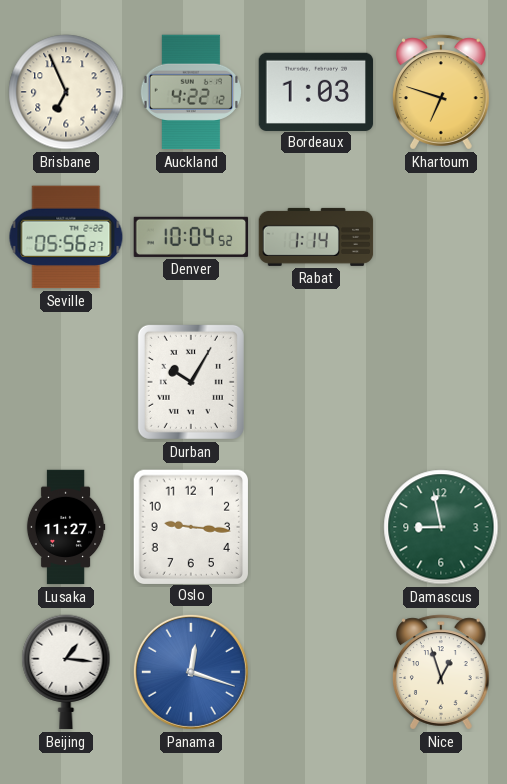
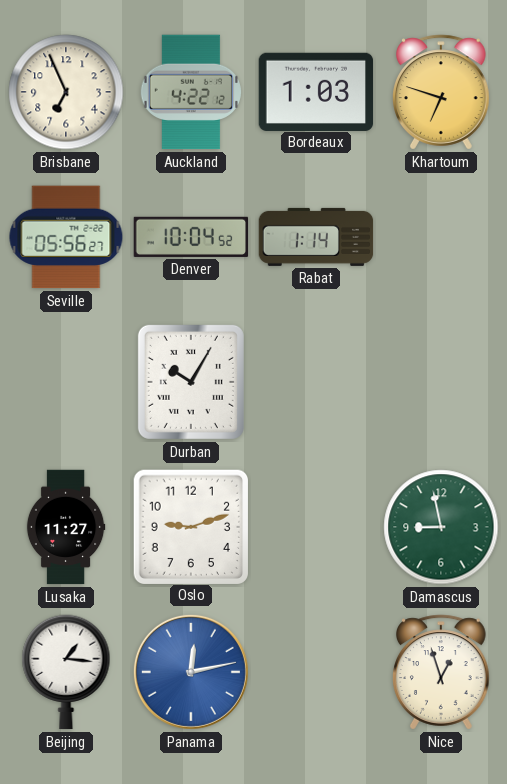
Oslo: 9:16 -> 9:12
Panama: 12:18 -> 12:13
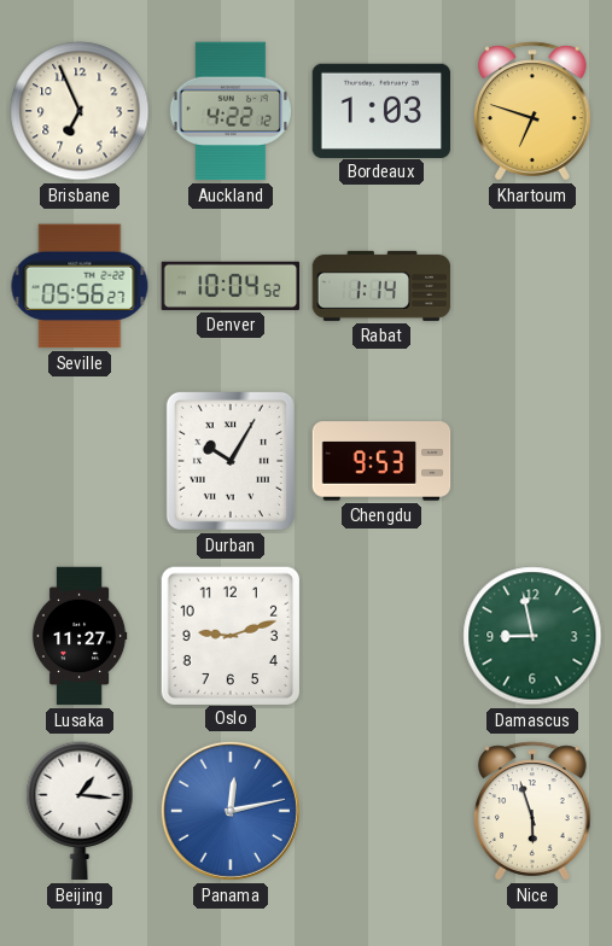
Chengdu: none -> 9:53
Nice: 12:57 -> 5:57
